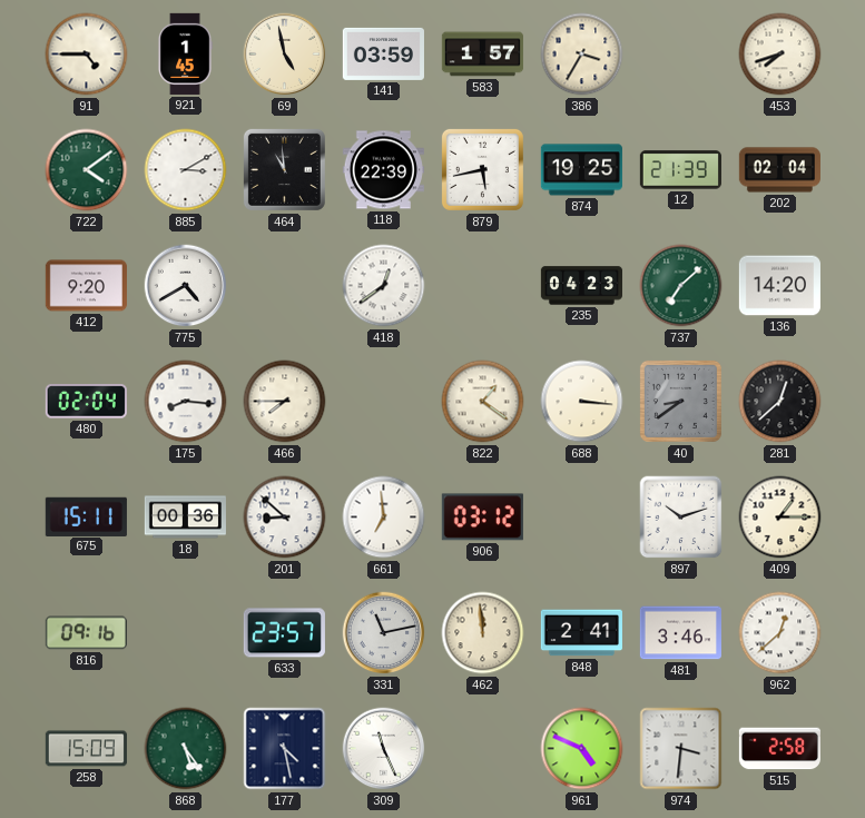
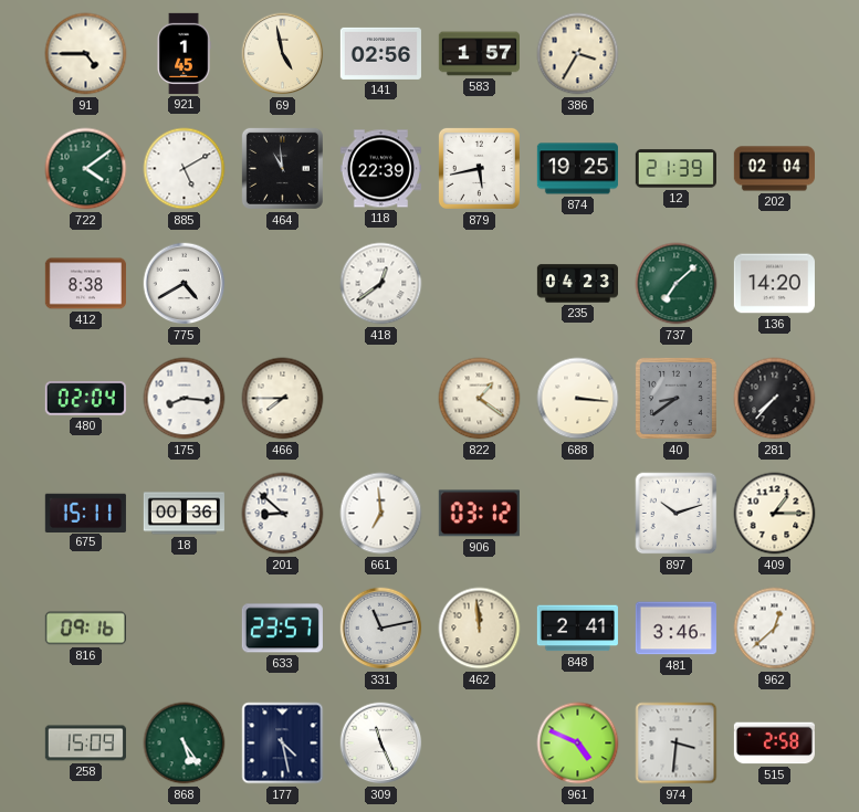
141: 03:59 -> 02:56
453: 7:42 -> none
885: 3:10 -> 5:10
412: 9:20 -> 8:38
281: 12:38 -> 7:37
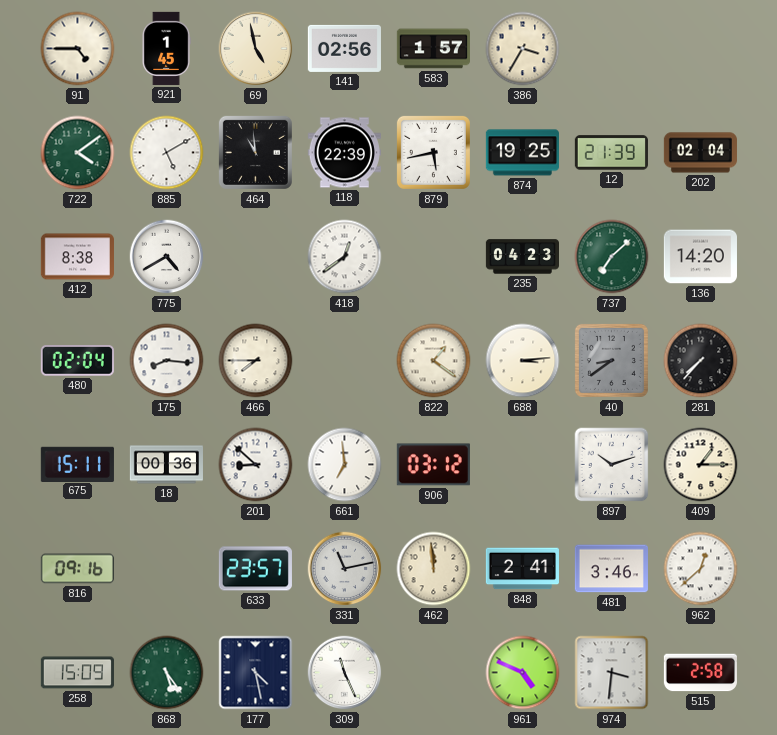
688: 3:16 -> 3:14
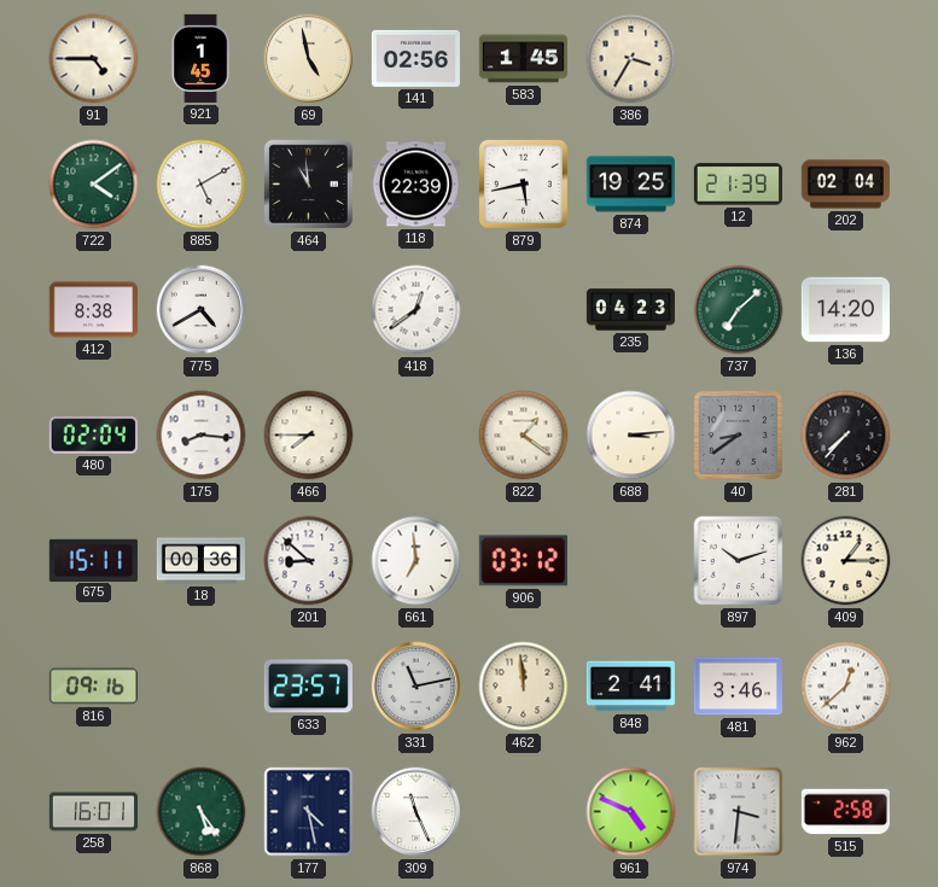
583: 1:57 -> 1:45
258: 15:09 -> 16:01
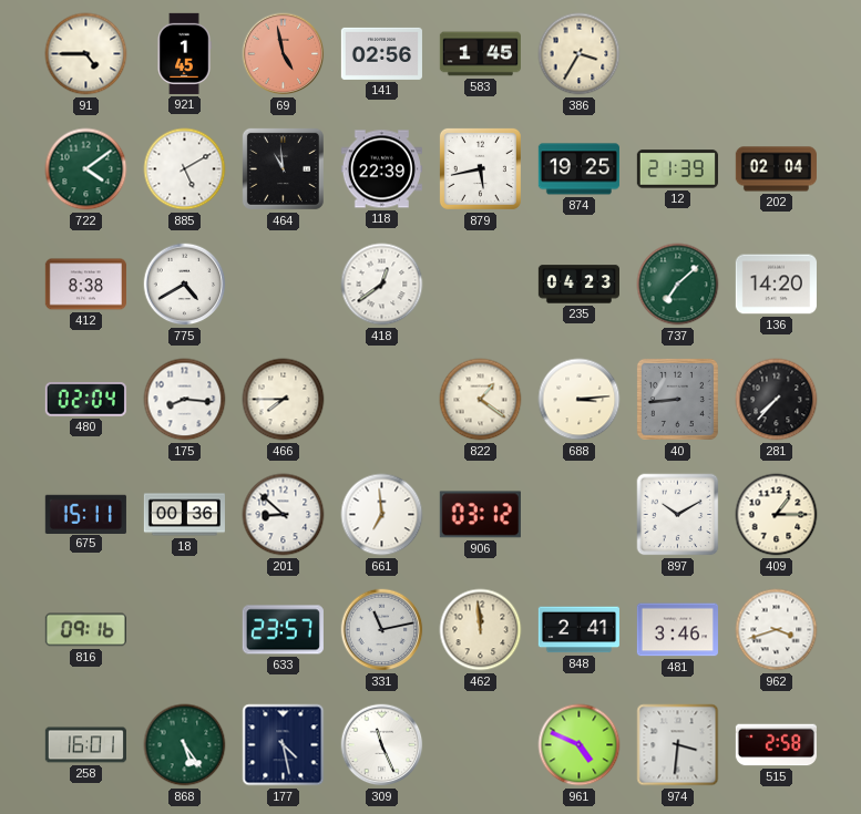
69 dial: cream -> salmon
40: 8:39 -> 8:44
897: 10:12 -> 10:10
962: 12:38 -> 3:42
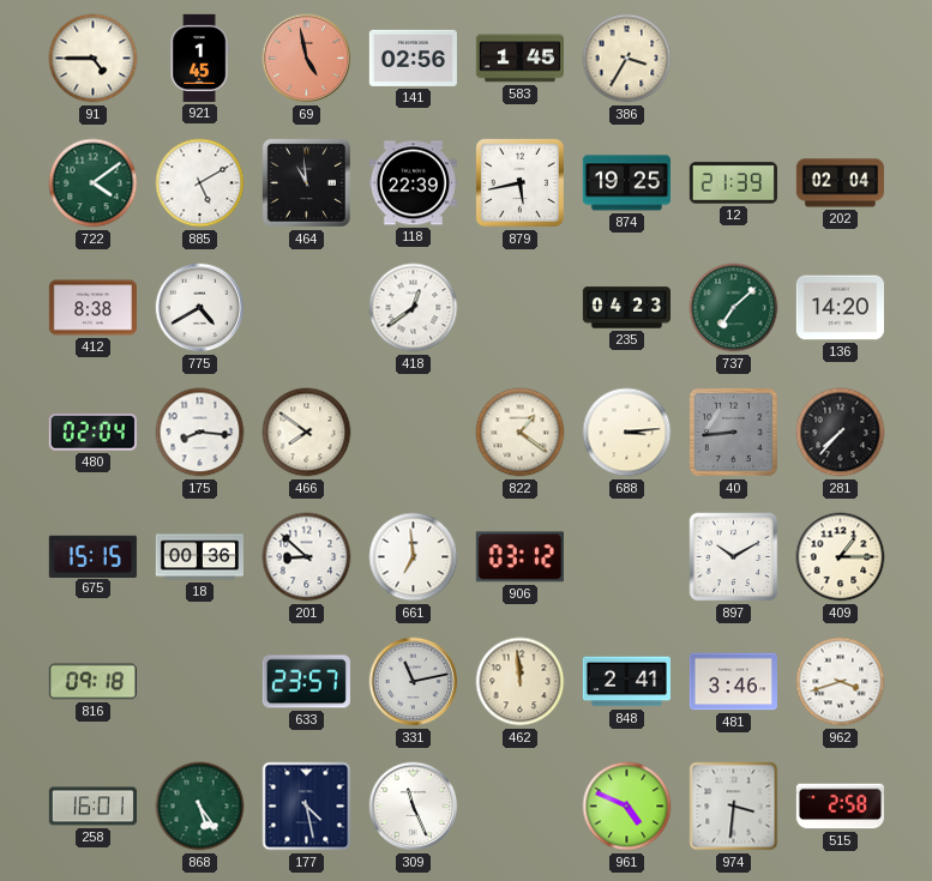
466: 7:45 -> 7:51
675: 15:11 -> 15:15
816: 09:16 -> 09:18
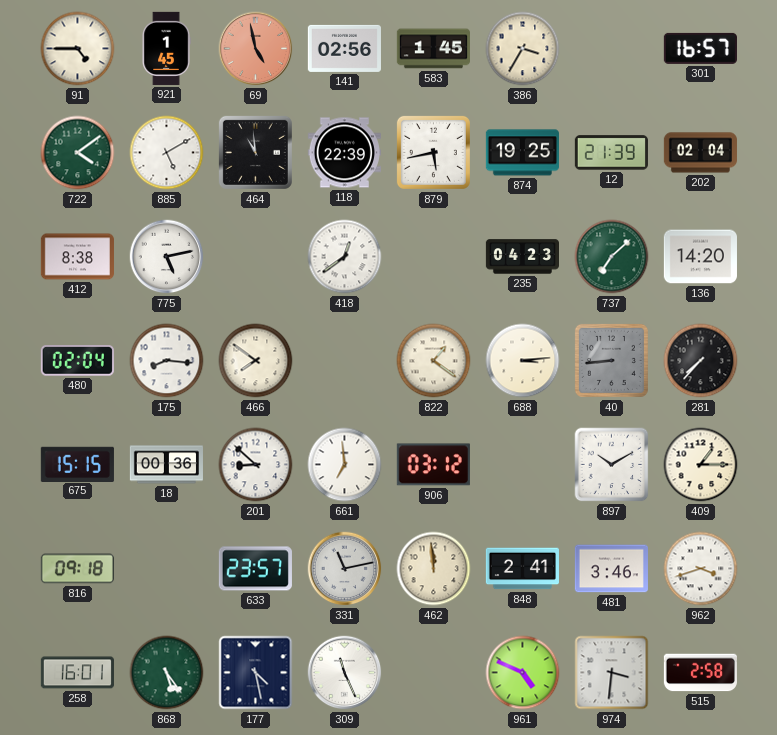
301: none -> 16:57
775: 4:40 -> 5:13
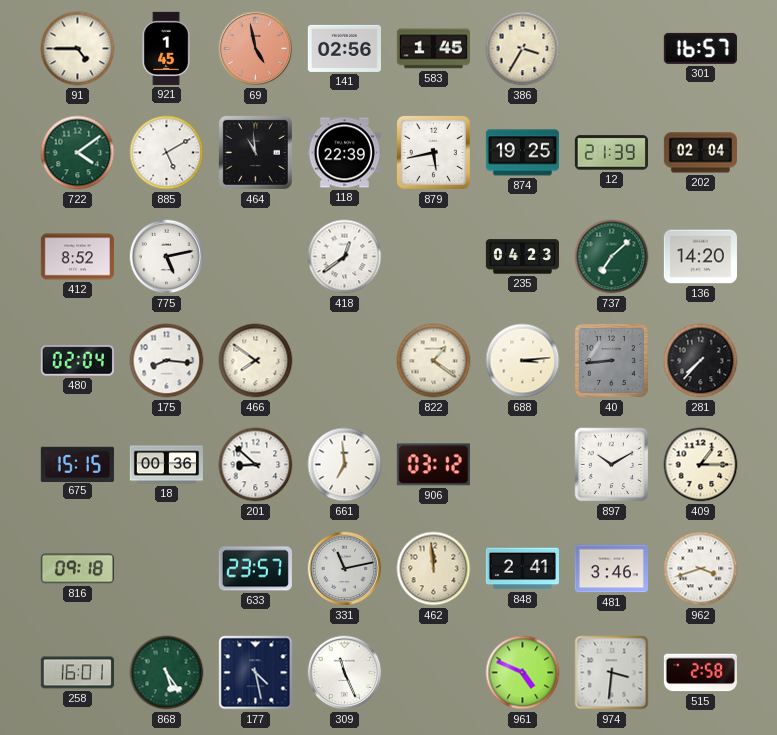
412: 8:38 -> 8:52
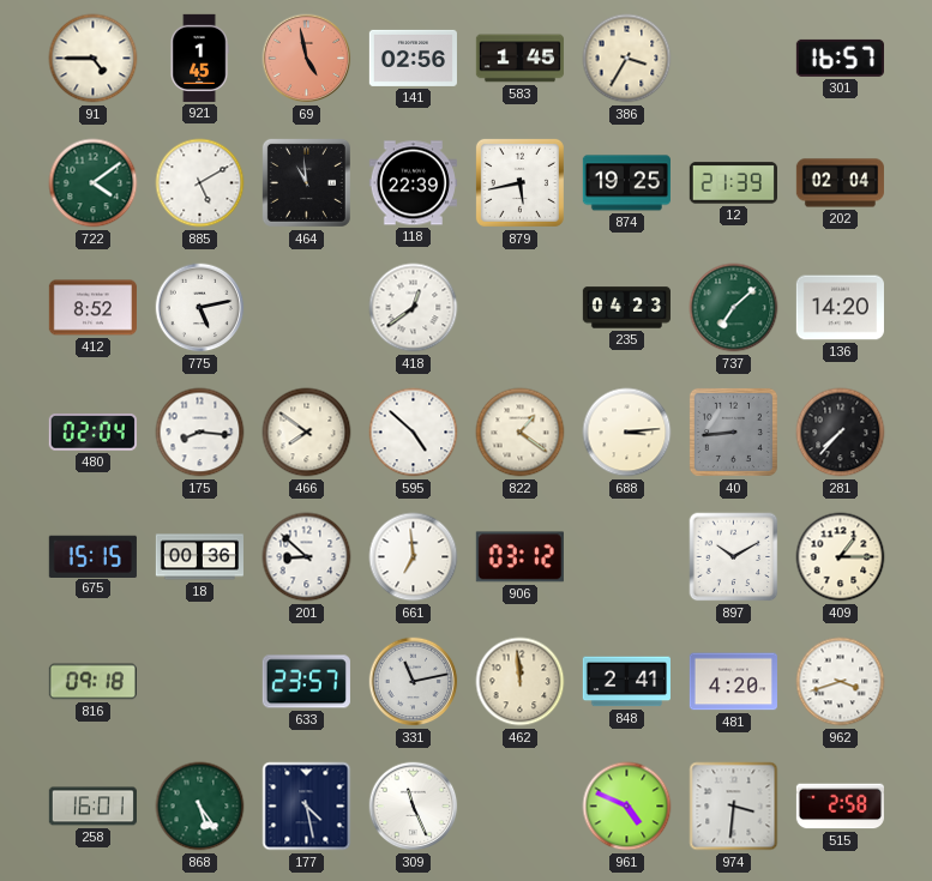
595: none -> 4:52
481: 3:46 -> 4:20
